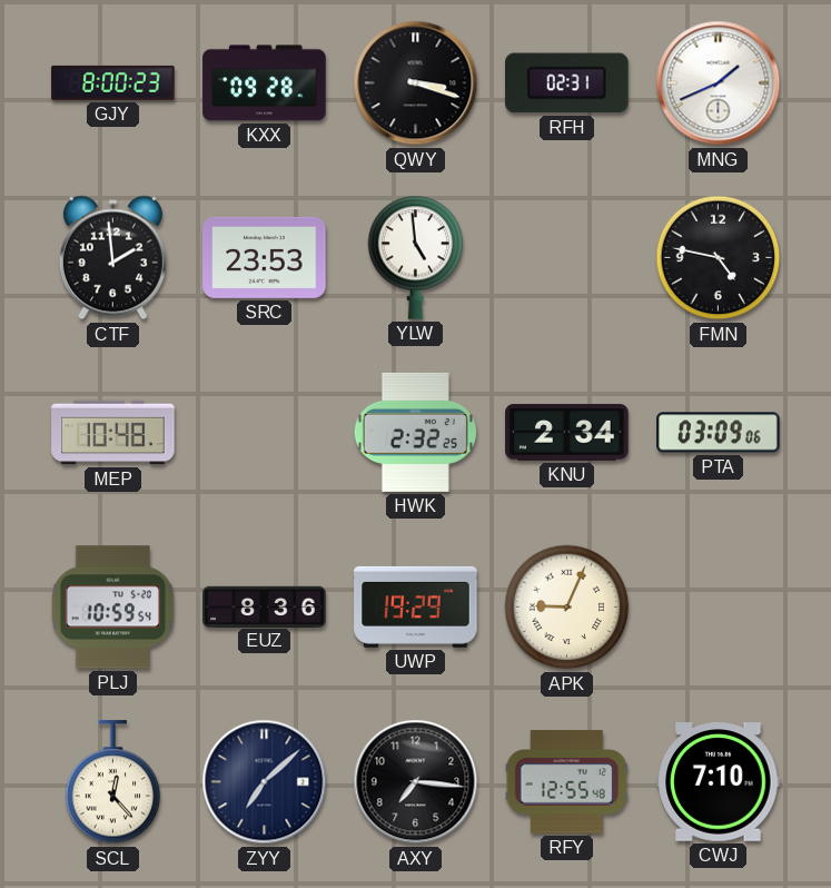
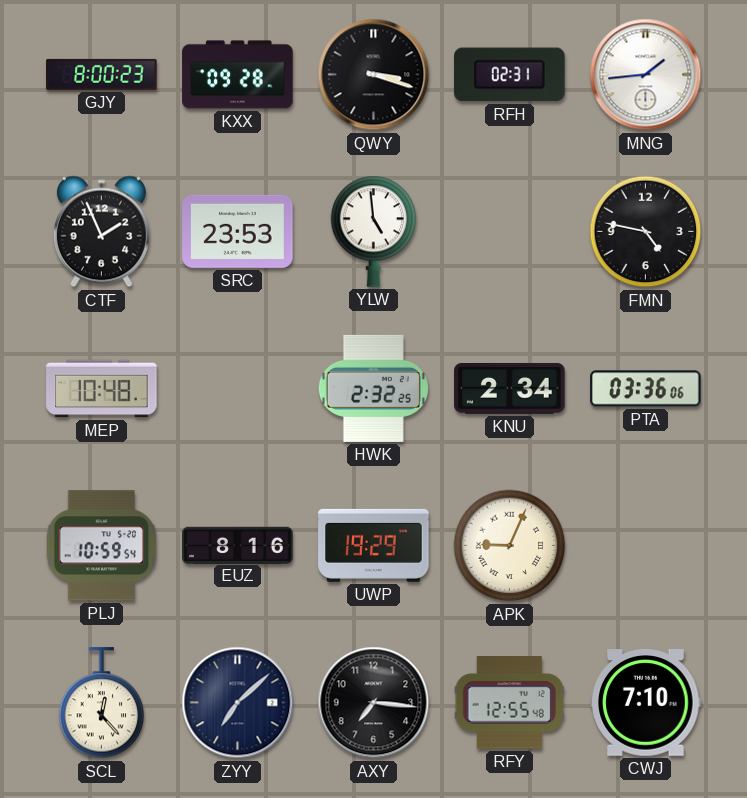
MNG: 1:41 -> 1:44
CTF: 1:59 -> 1:56
PTA: 03:09 -> 03:36
EUZ: 8:36 -> 8:16
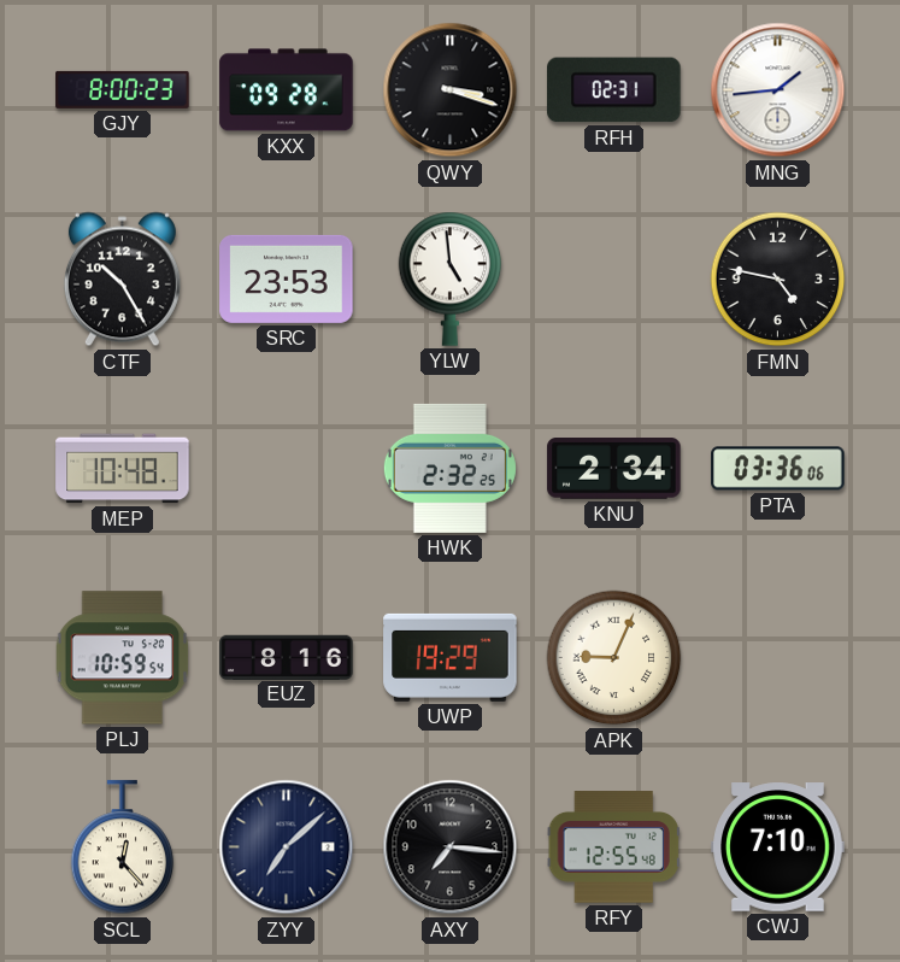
CTF: 1:56 -> 10:25
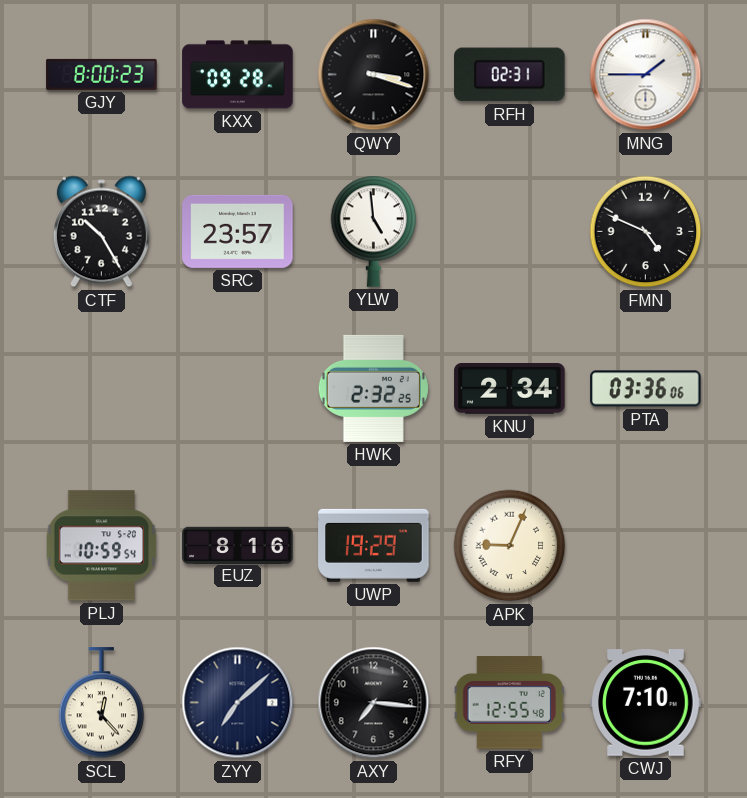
MNG: 1:44 -> 1:45
SRC: 23:53 -> 23:57
FMN: 4:47 -> 4:49
MEP: 10:48 -> none
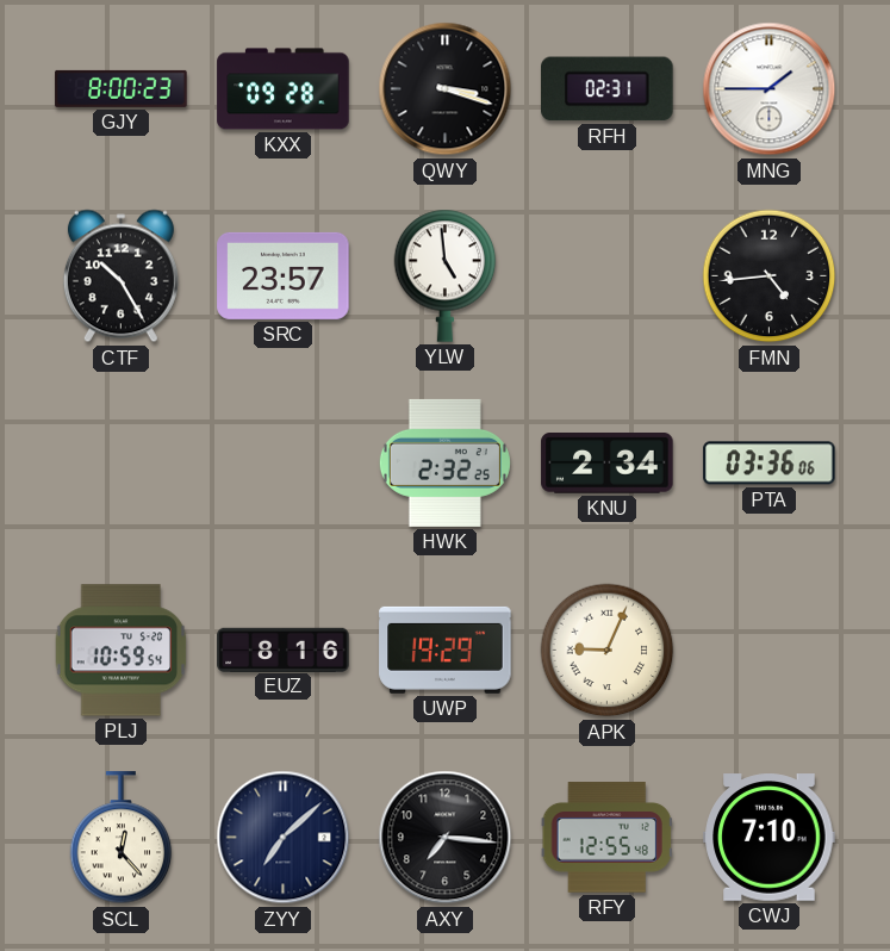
FMN: 4:49 -> 4:44
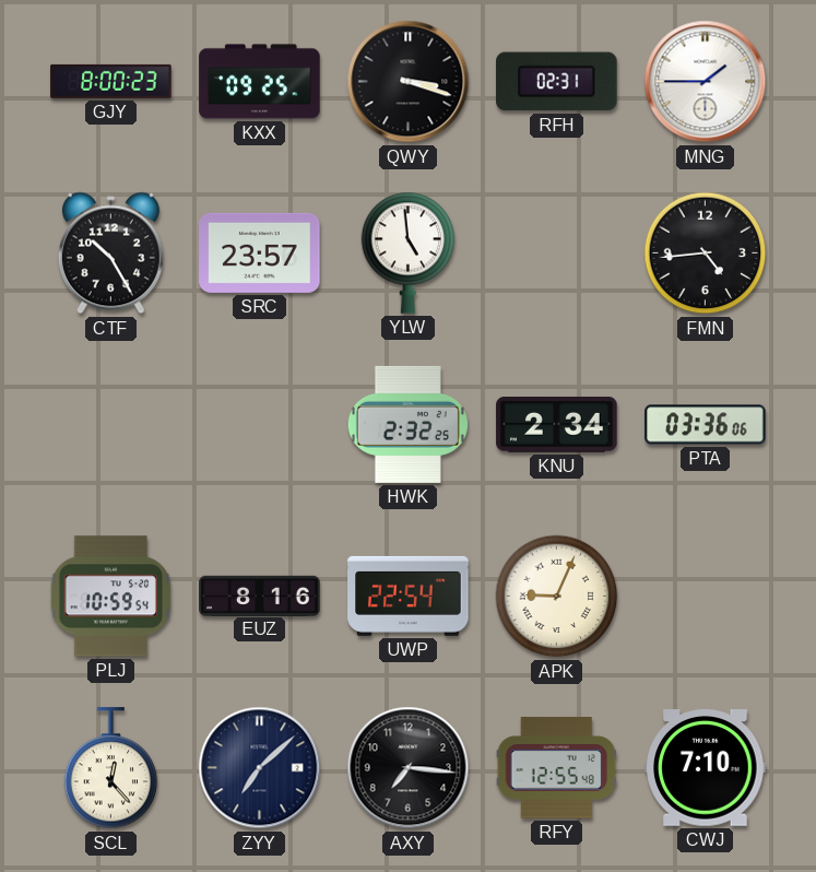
KXX: 09:28 -> 09:25
UWP: 19:29 -> 22:54
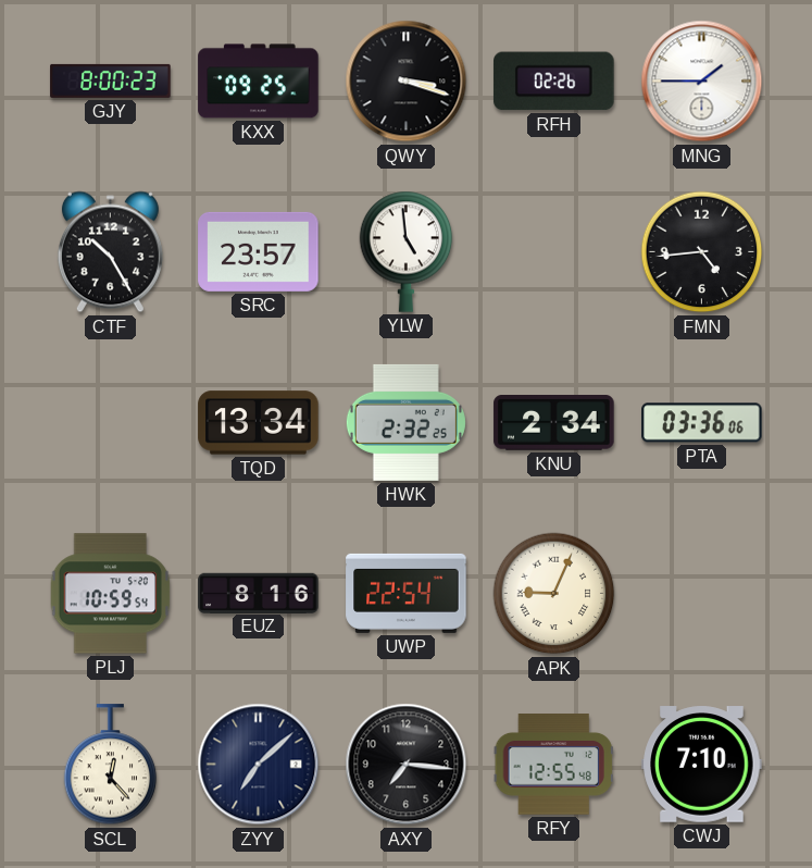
RFH: 02:31 -> 02:26
TQD: none -> 13:34
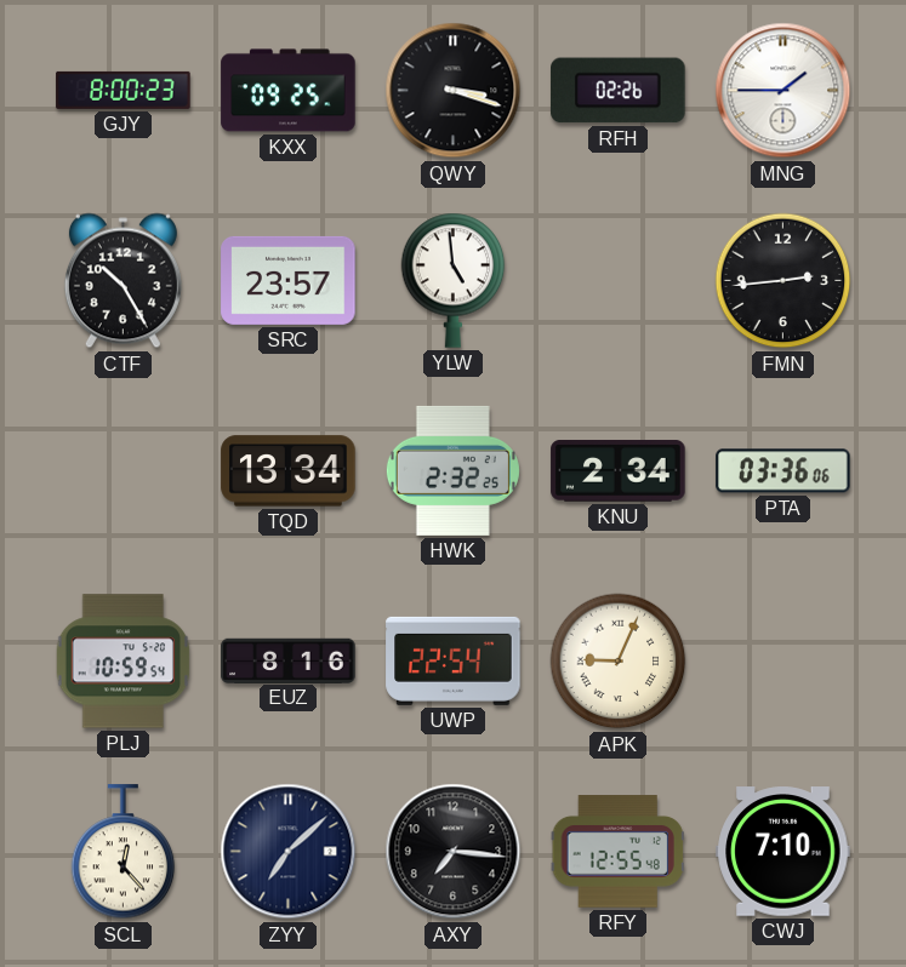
FMN: 4:44 -> 2:44
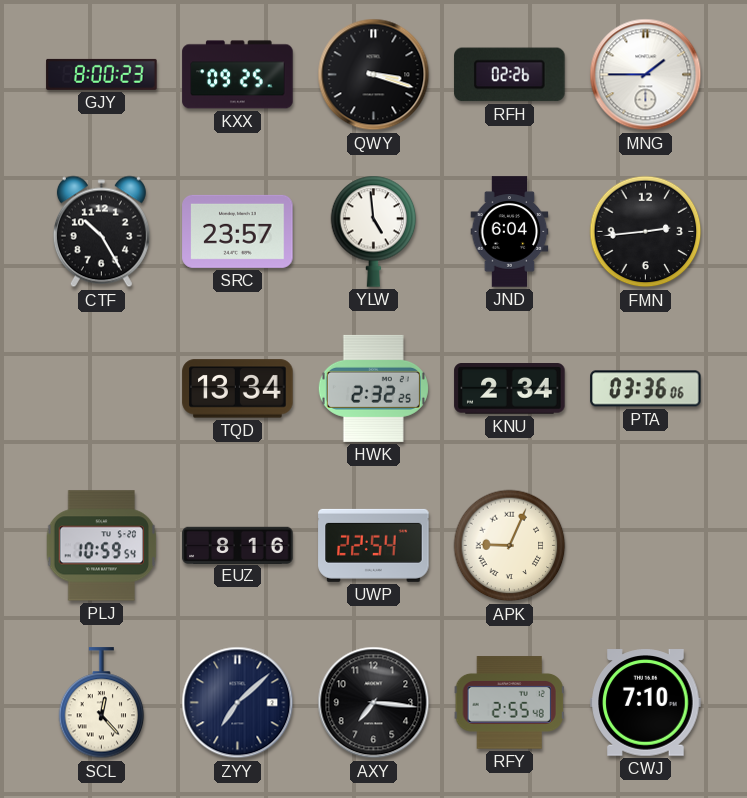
JND: none -> 6:04
RFY: 12:55 -> 2:55
